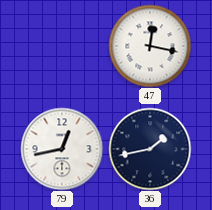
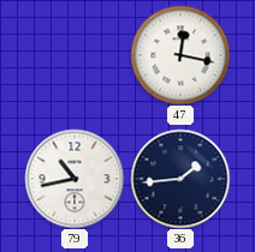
79: 12:43 -> 10:43
36: 1:43 -> 1:44
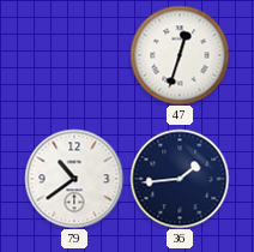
47: 12:17 -> 12:33
79: 10:43 -> 10:39
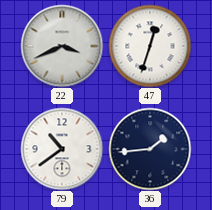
22: none -> 3:41
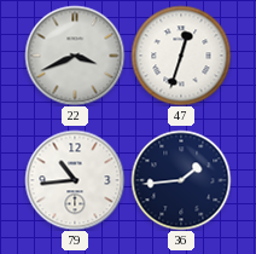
79: 10:39 -> 10:44
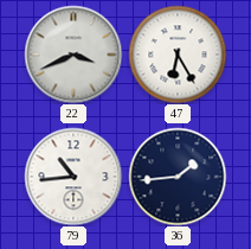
47: 12:33 -> 6:25
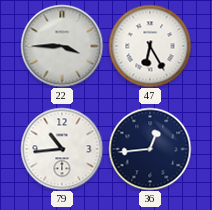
22: 3:41 -> 3:45
36: 1:44 -> 12:44
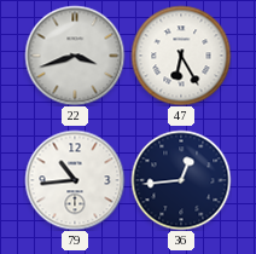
22: 3:45 -> 3:42
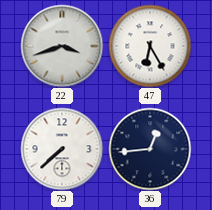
79: 10:44 -> 7:38
